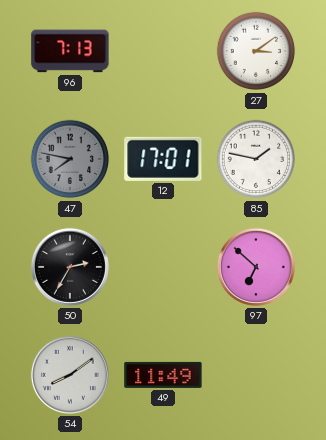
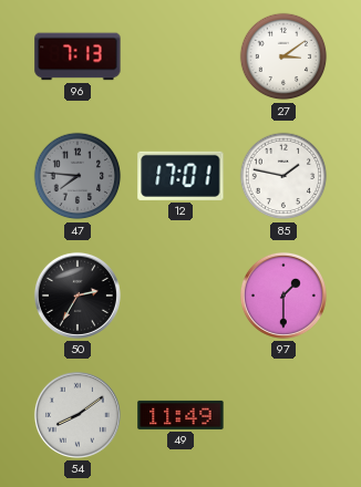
47: 7:47 -> 7:46
97: 6:52 -> 1:30
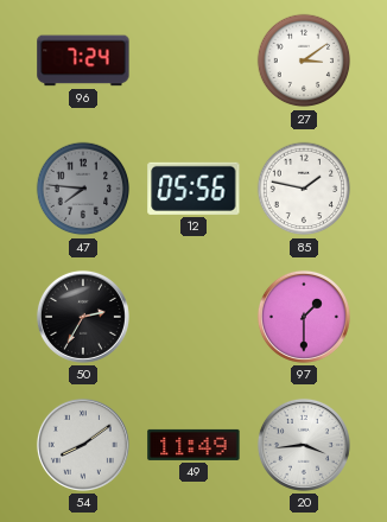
96: 7:13 -> 7:24
12: 17:01 -> 05:56
20: none -> 3:44
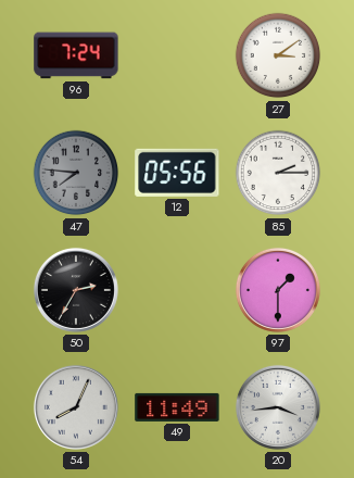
85: 1:47 -> 2:15
54: 8:09 -> 8:04
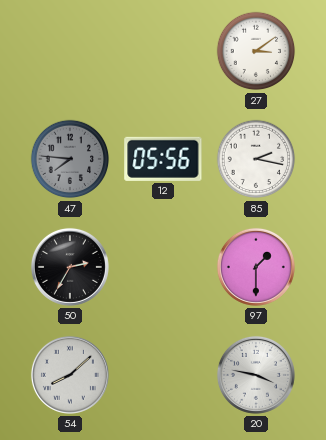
96: 7:24 -> none
85: 2:15 -> 2:17
54: 8:04 -> 8:08
49: 11:49 -> none
20: 3:44 -> 3:47
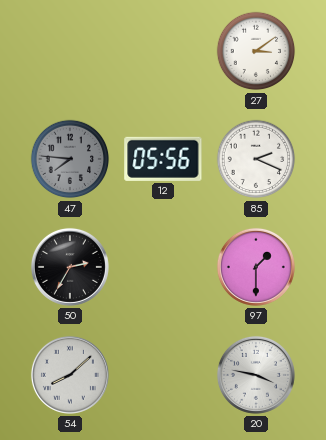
85: 2:17 -> 2:19
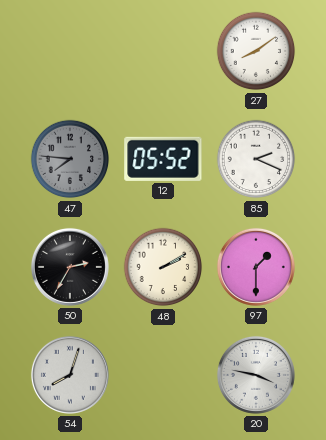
27: 3:09 -> 8:09
12: 05:56 -> 05:52
48: none -> 2:10
54: 8:08 -> 8:03
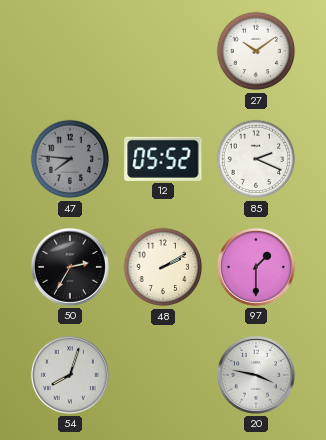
27: 8:09 -> 10:09
